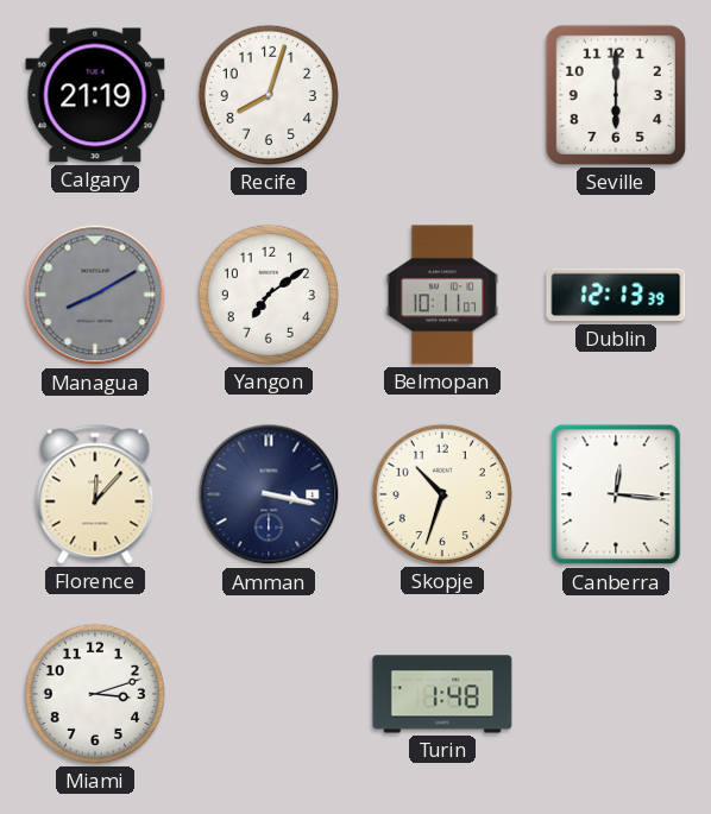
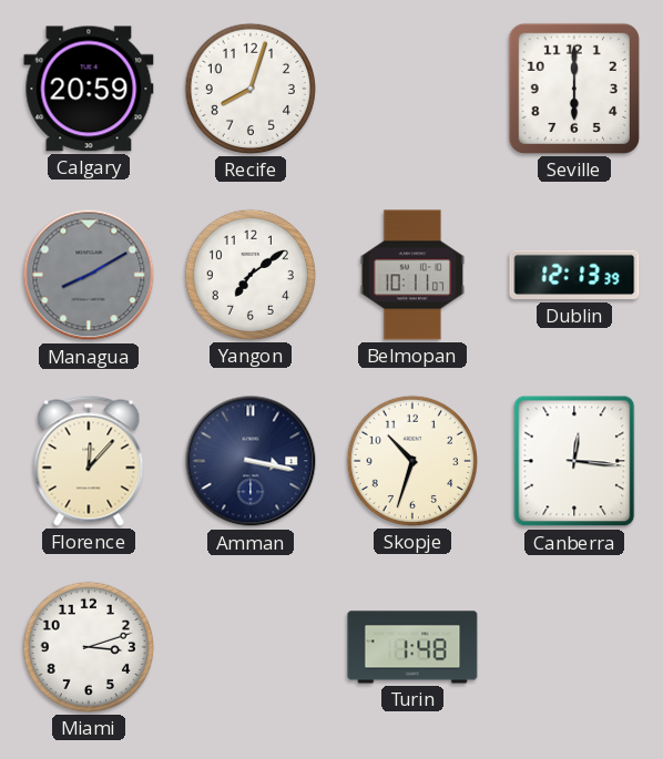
Calgary: 21:19 -> 20:59
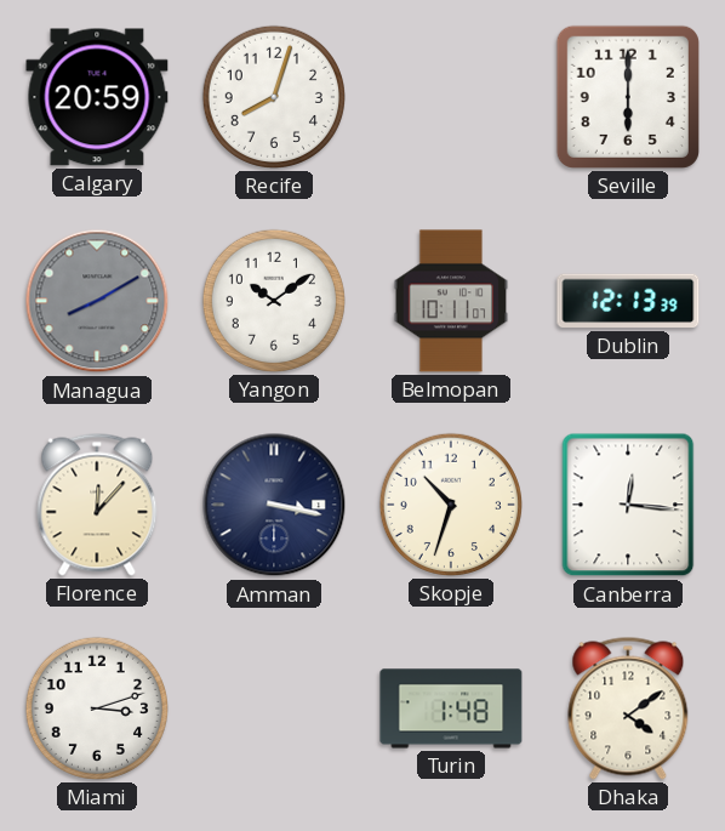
Yangon: 7:09 -> 10:09
Dhaka: none -> 4:09
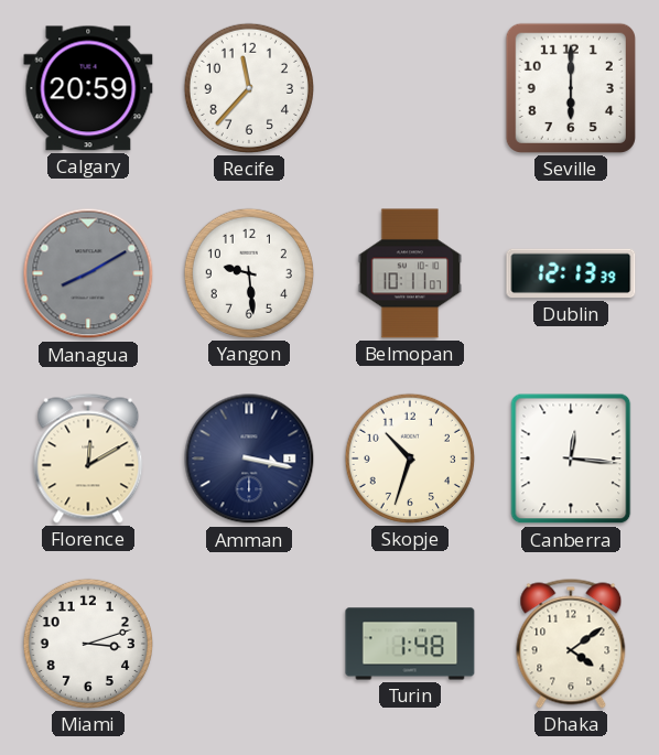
Recife: 8:03 -> 11:37
Yangon: 10:09 -> 9:29
Florence: 12:07 -> 12:10
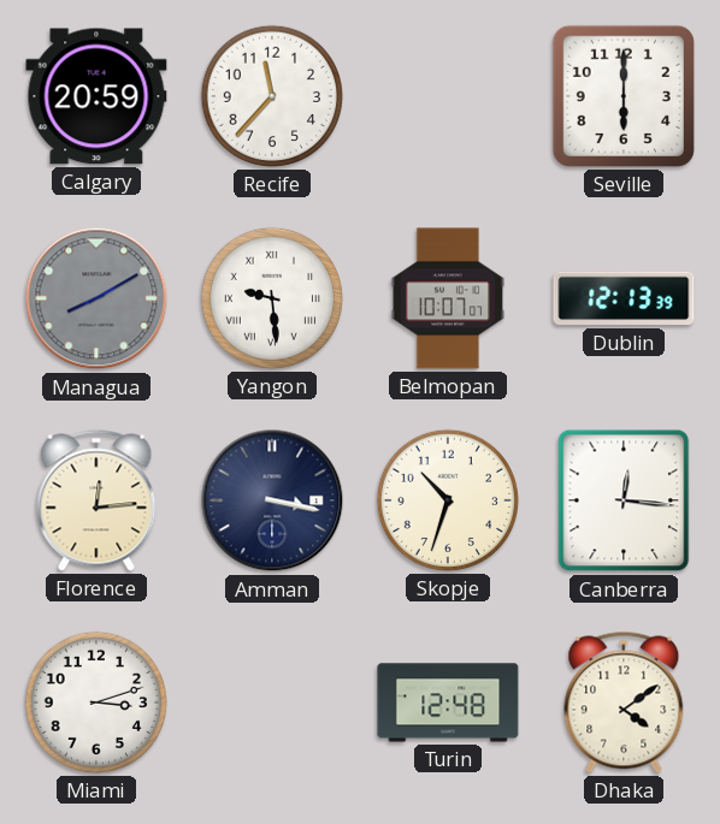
Yangon numerals: Arabic -> Roman
Belmopan: 10:11 -> 10:07
Florence: 12:10 -> 12:14
Turin: 1:48 -> 12:48
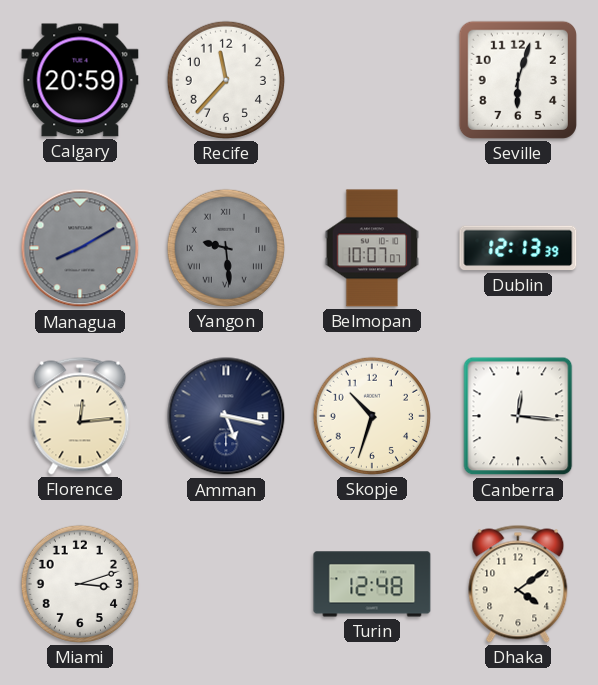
Seville: 6:00 -> 6:03
Yangon dial: white -> grey
Amman: 3:17 -> 5:17
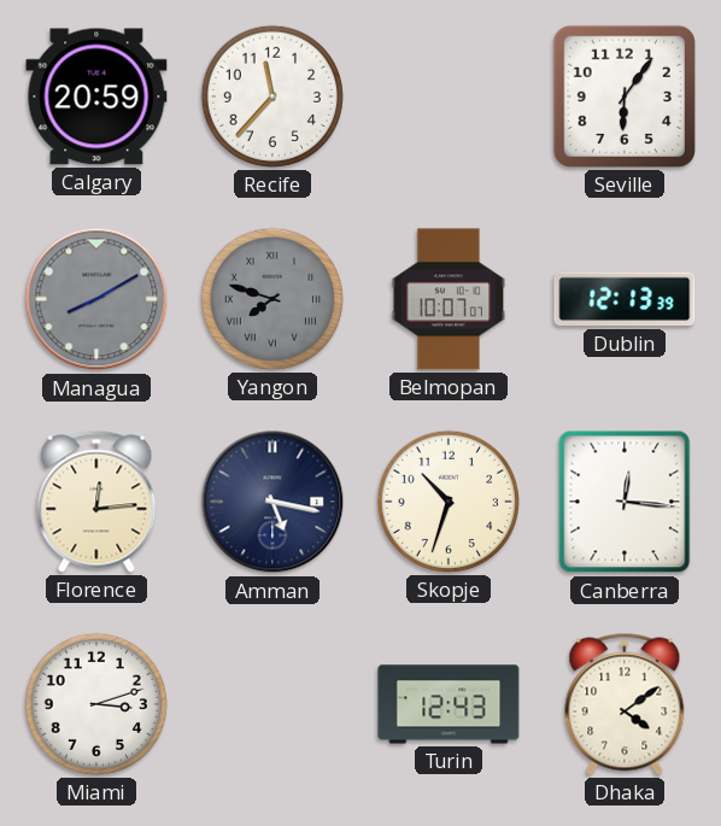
Seville: 6:03 -> 6:06
Yangon: 9:29 -> 7:48
Turin: 12:48 -> 12:43
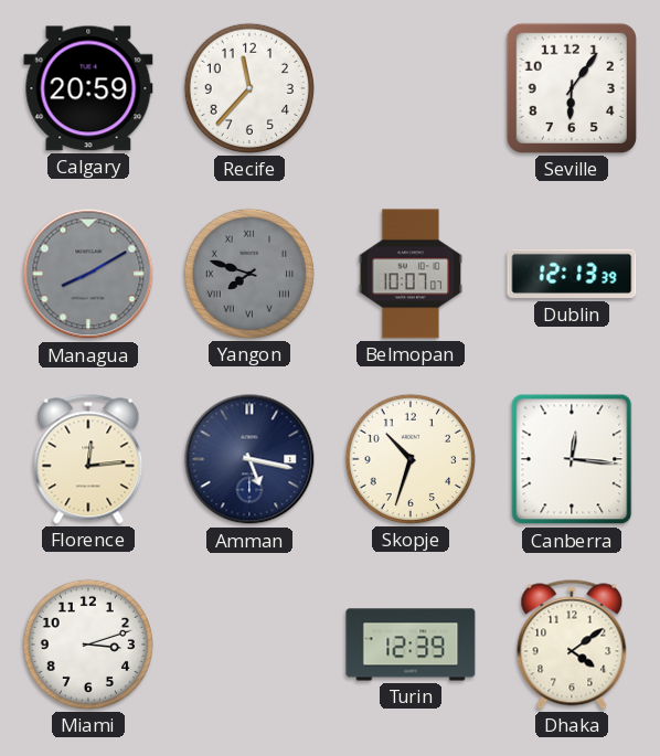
Turin: 12:43 -> 12:39
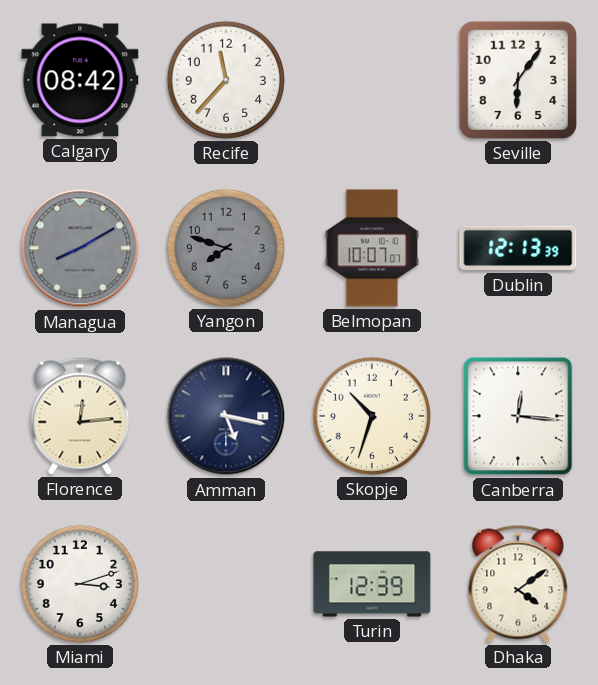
Calgary: 20:59 -> 08:42
Yangon numerals: Roman -> Arabic
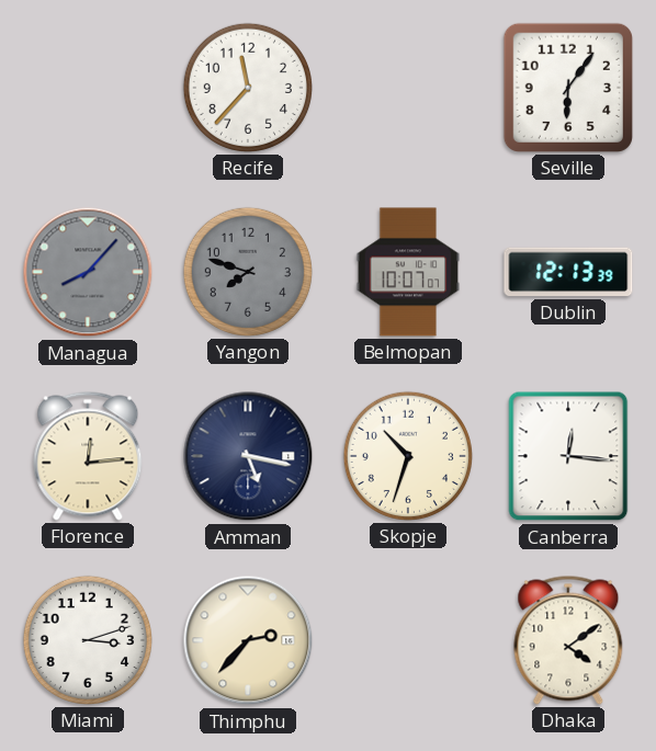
Calgary: 08:42 -> none
Managua: 8:10 -> 8:07
Thimphu: none -> 2:37
Turin: 12:39 -> none
